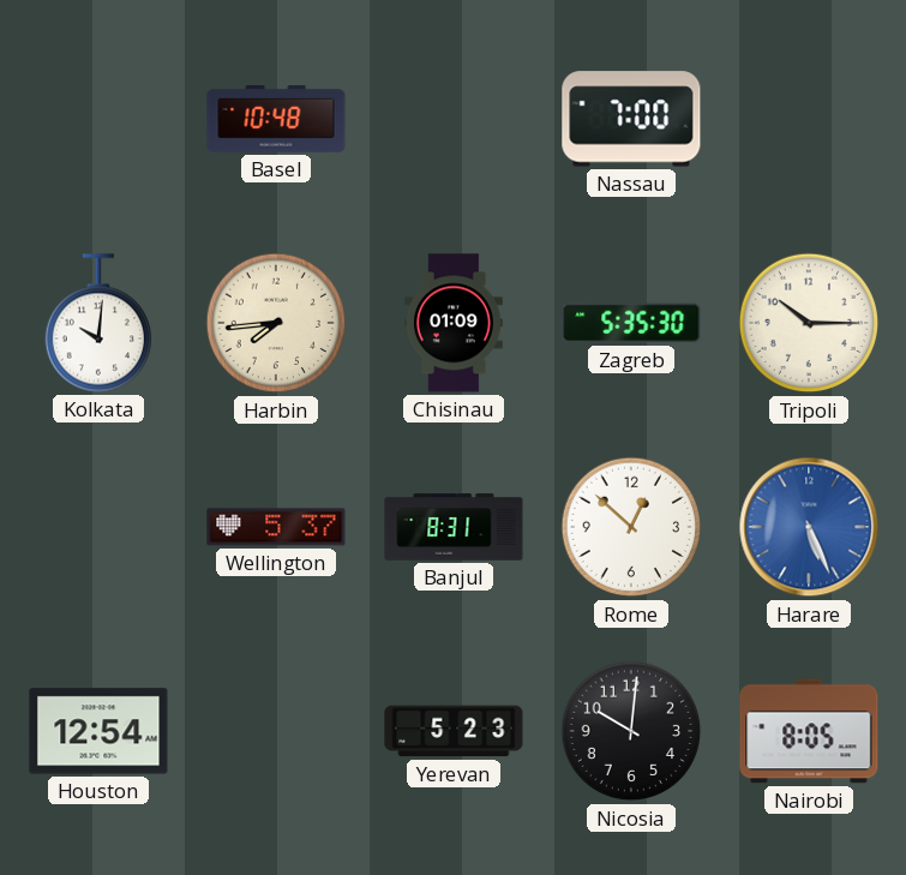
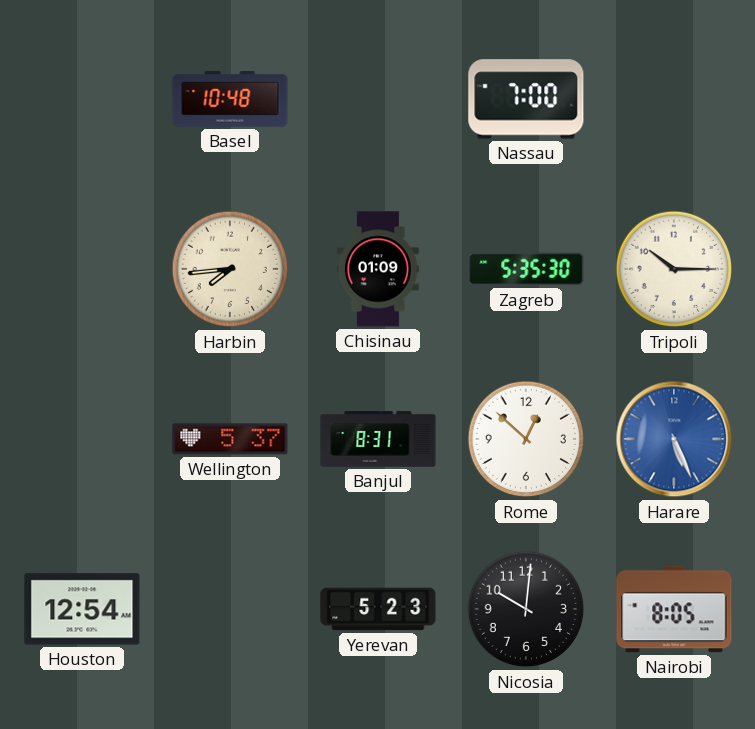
Kolkata: 10:01 -> none
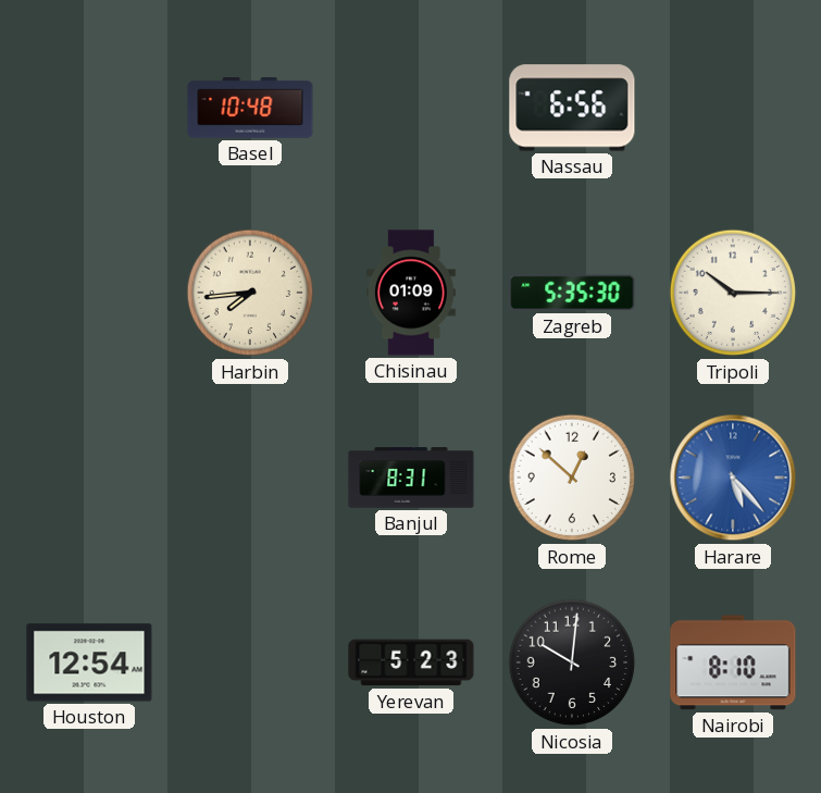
Nassau: 7:00 -> 6:56
Wellington: 5:37 -> none
Harare: 5:26 -> 5:23
Nairobi: 8:05 -> 8:10
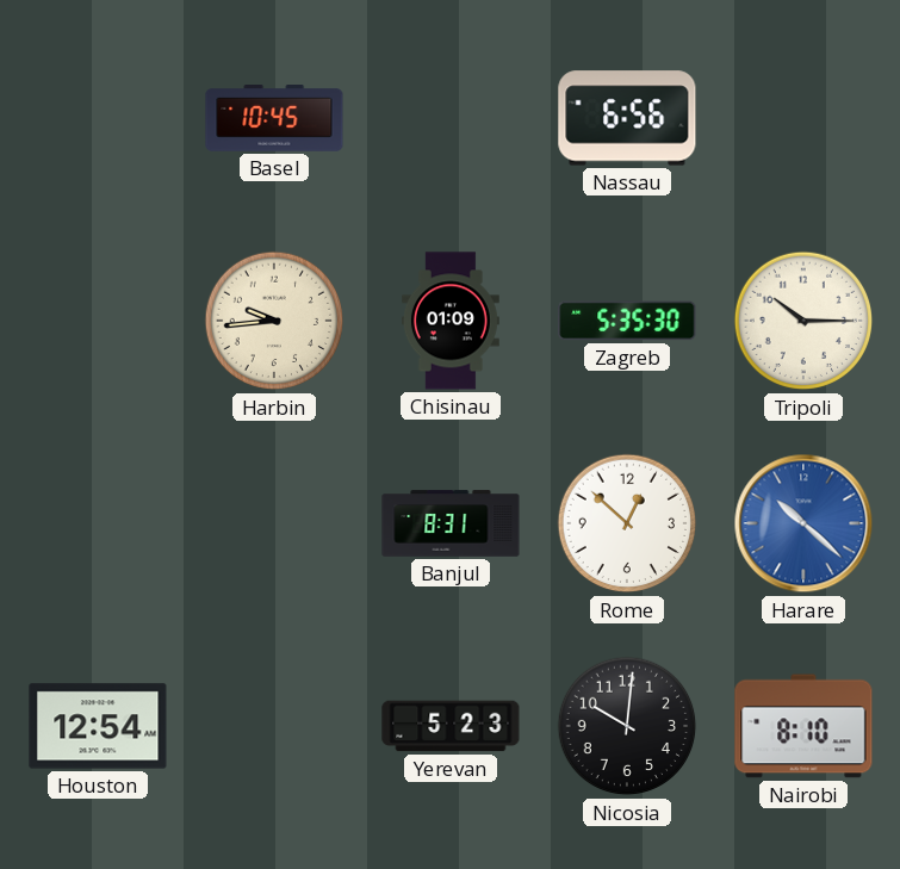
Basel: 10:48 -> 10:45
Harbin: 7:44 -> 9:44
Harare: 5:23 -> 10:22
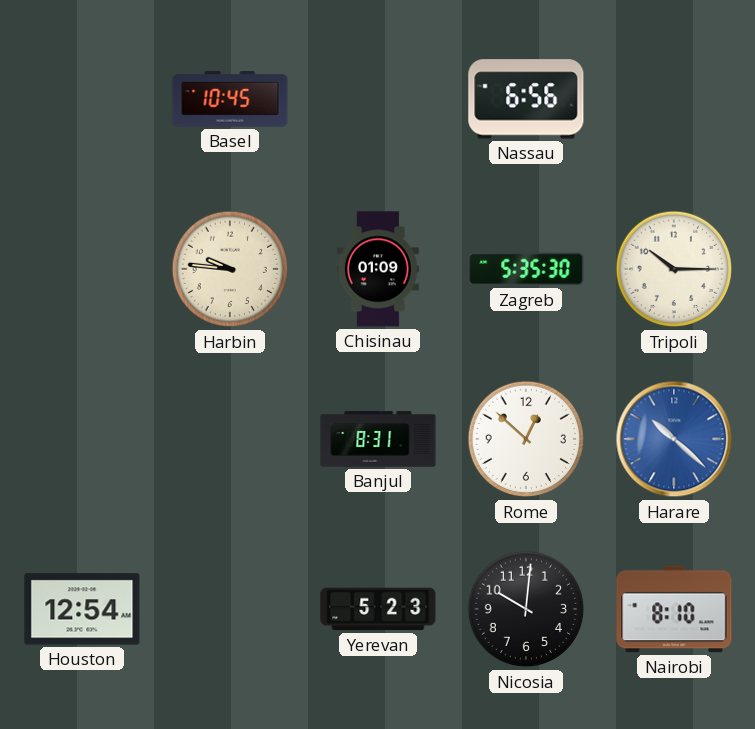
Harbin: 9:44 -> 9:46
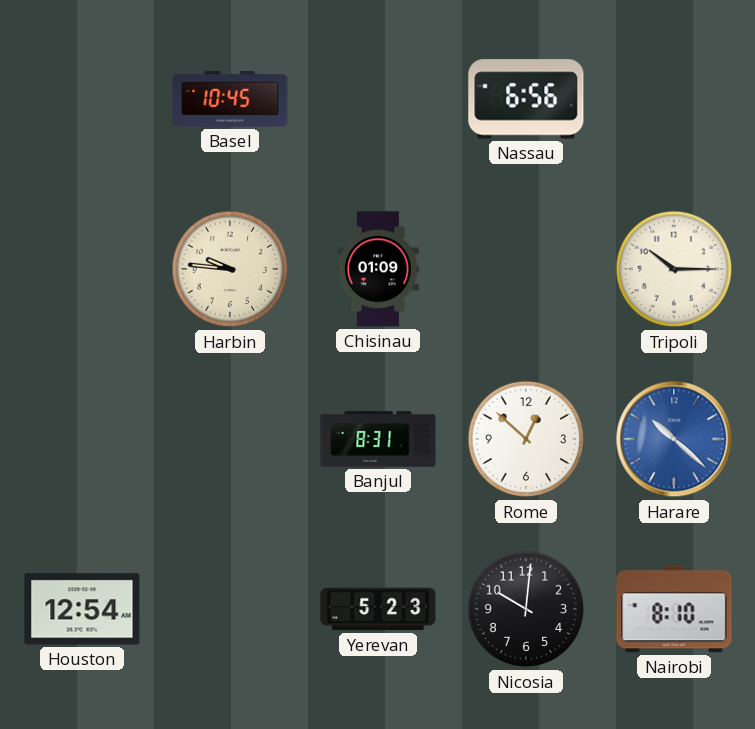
Zagreb: 5:35 -> none
